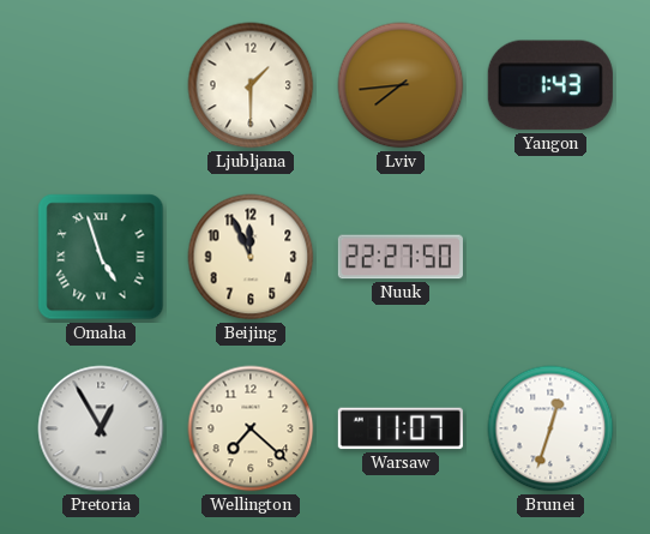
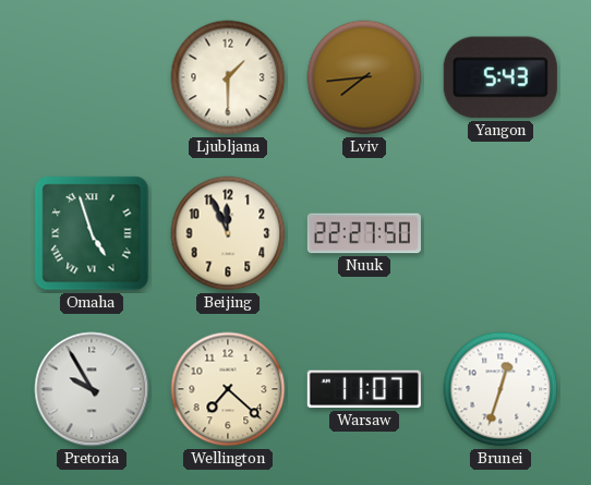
Yangon: 1:43 -> 5:43
Pretoria: 12:55 -> 9:55
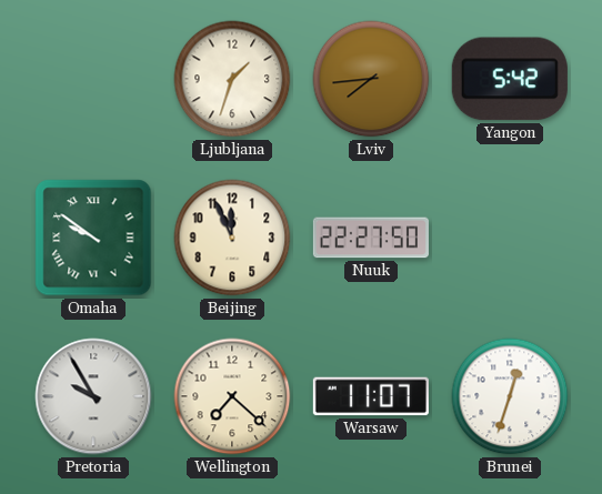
Ljubljana: 1:30 -> 1:33
Yangon: 5:43 -> 5:42
Omaha: 4:57 -> 9:51
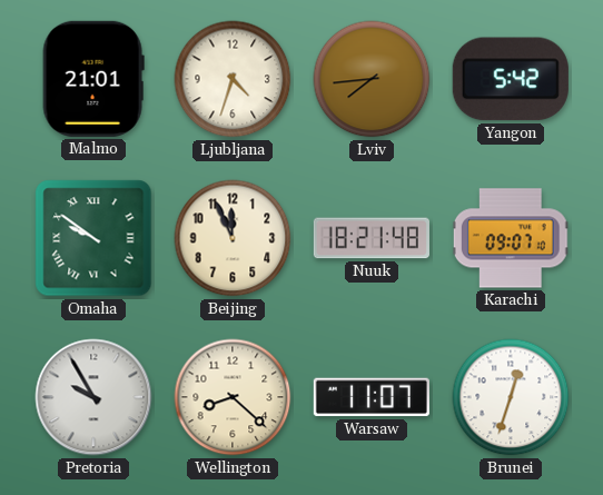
Malmo: none -> 21:01
Ljubljana: 1:33 -> 4:33
Nuuk: 22:27 -> 18:21
Karachi: none -> 09:07
Wellington: 7:22 -> 8:22
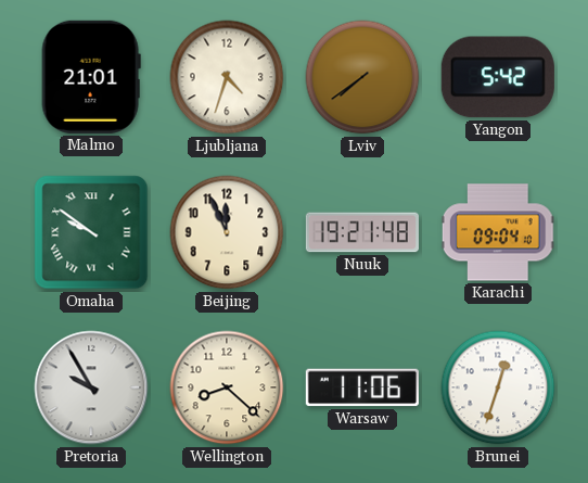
Lviv: 7:44 -> 7:39
Nuuk: 18:21 -> 19:21
Karachi: 09:07 -> 09:04
Warsaw: 11:07 -> 11:06
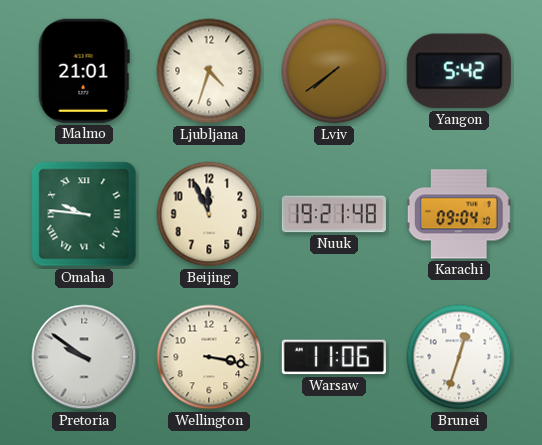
Omaha: 9:51 -> 9:46
Pretoria: 9:55 -> 9:51
Wellington: 8:22 -> 3:17
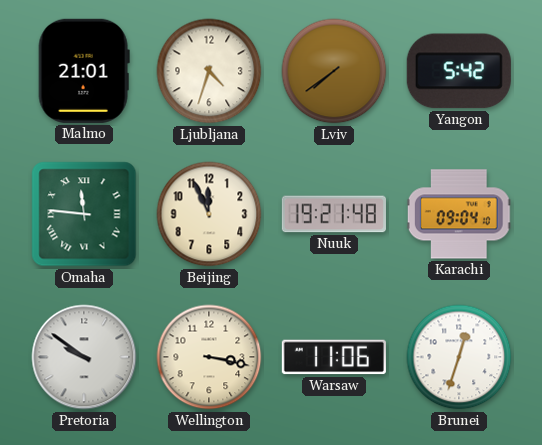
Omaha: 9:46 -> 11:46
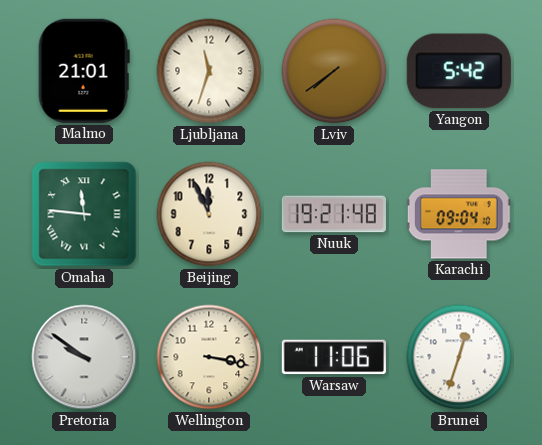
Ljubljana: 4:33 -> 11:33
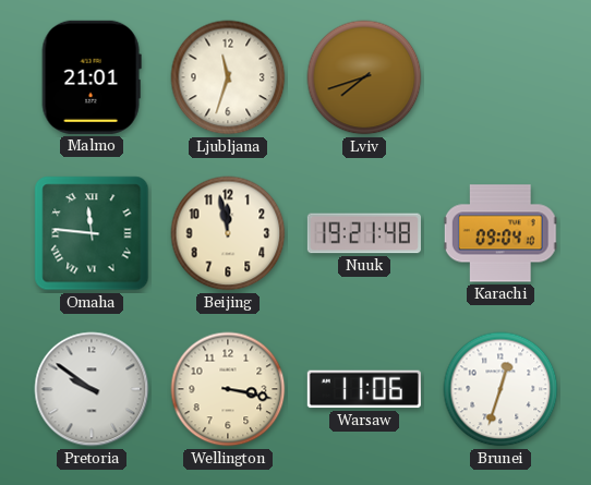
Lviv: 7:39 -> 7:42
Yangon: 5:42 -> none
Beijing: 11:56 -> 11:58
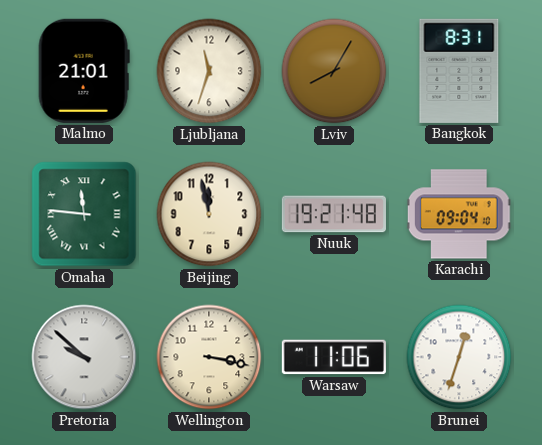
Lviv: 7:42 -> 8:05
Bangkok: none -> 8:31
Pretoria: 9:51 -> 9:52
